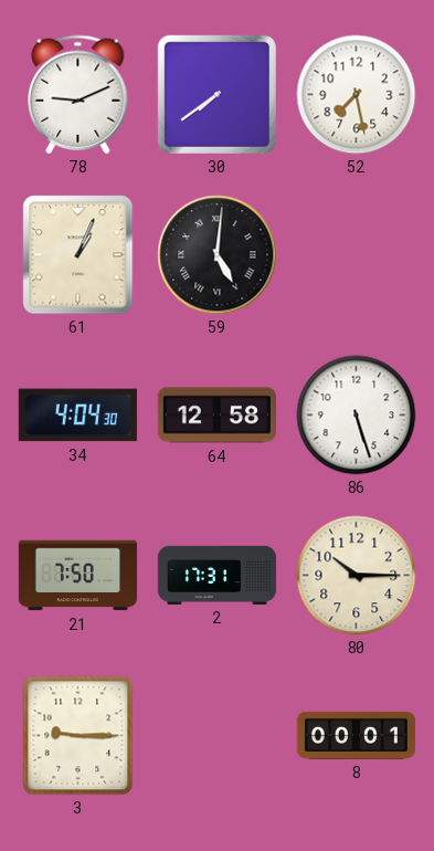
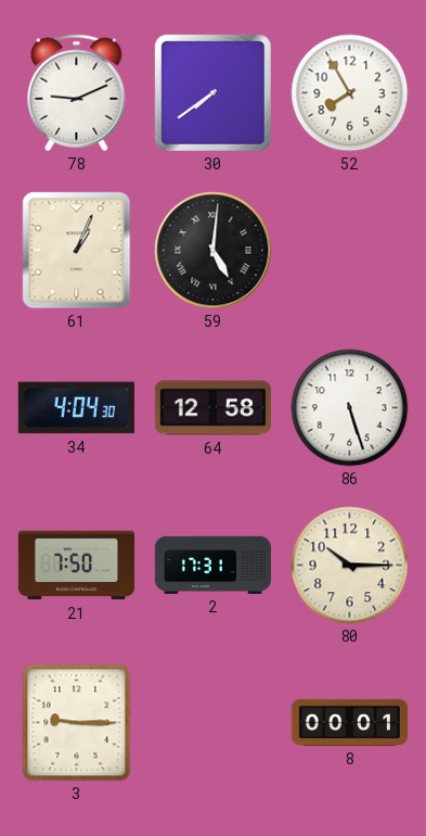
52: 7:28 -> 7:55
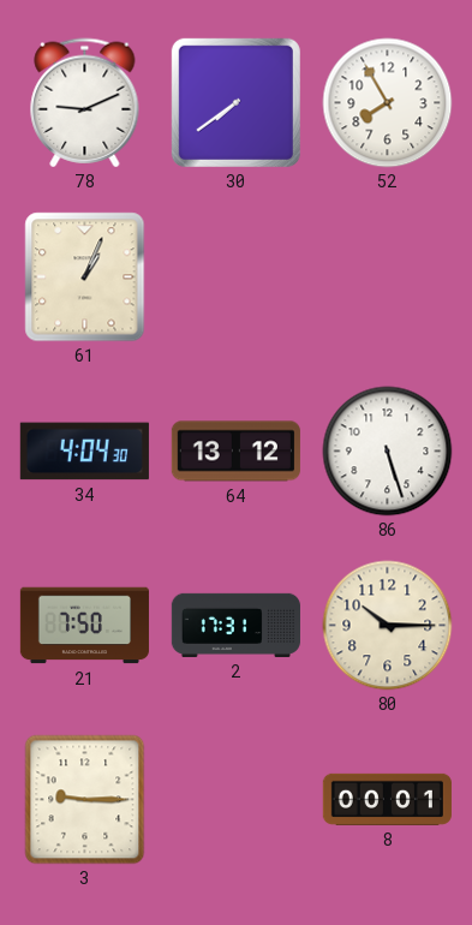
59: 5:01 -> none
64: 12:58 -> 13:12
